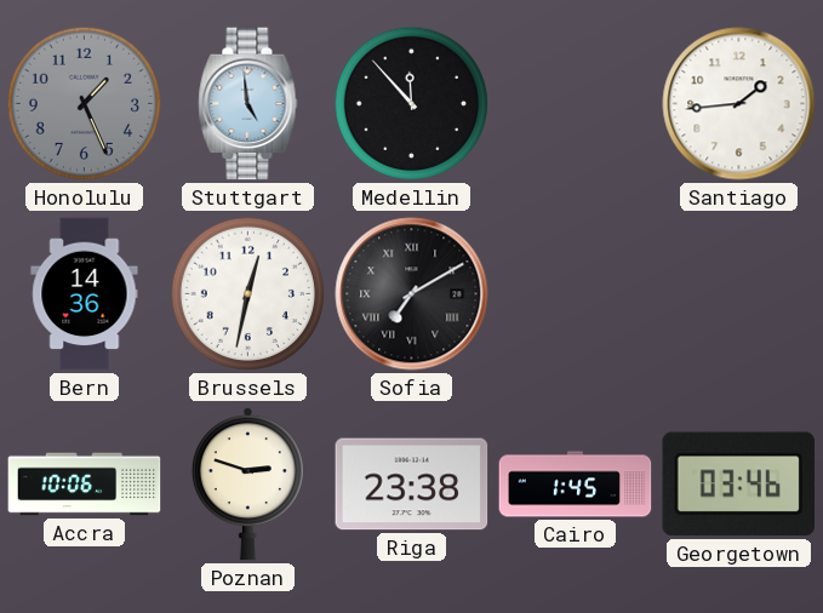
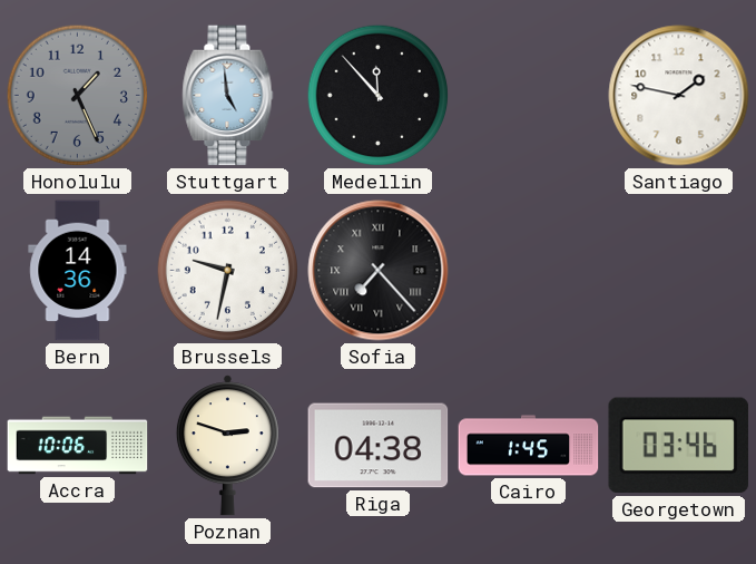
Santiago: 1:44 -> 1:47
Brussels: 12:32 -> 9:32
Sofia: 7:10 -> 7:23
Riga: 23:38 -> 04:38
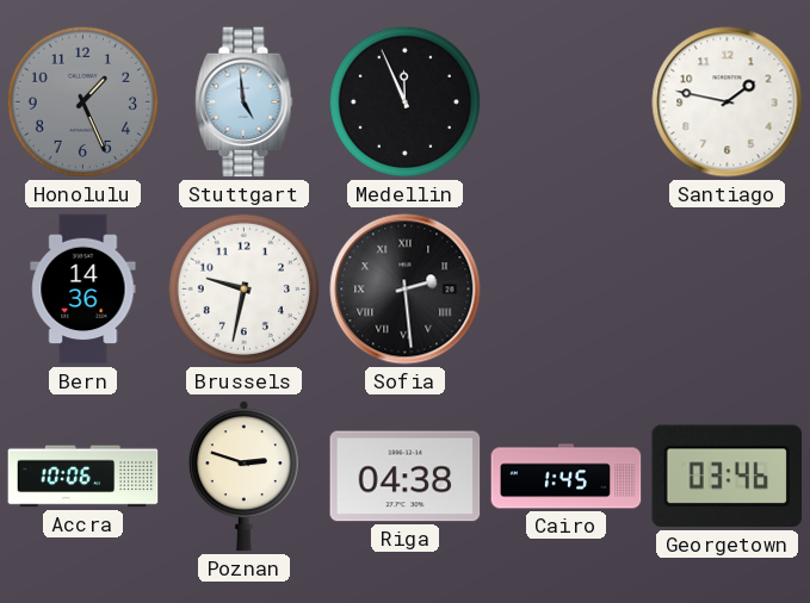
Medellin: 11:53 -> 11:56
Sofia: 7:23 -> 2:29
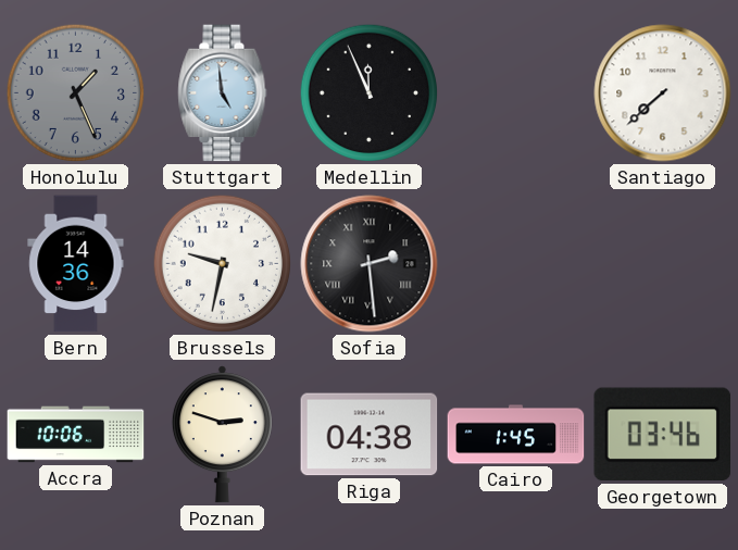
Santiago: 1:47 -> 7:38
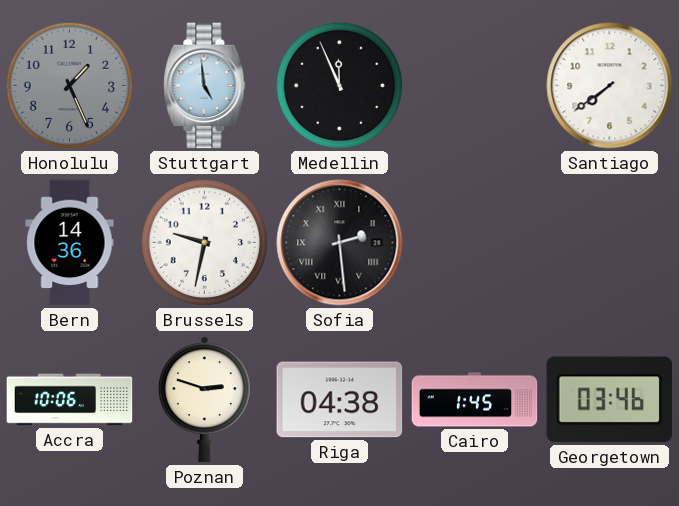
Santiago: 7:38 -> 7:39
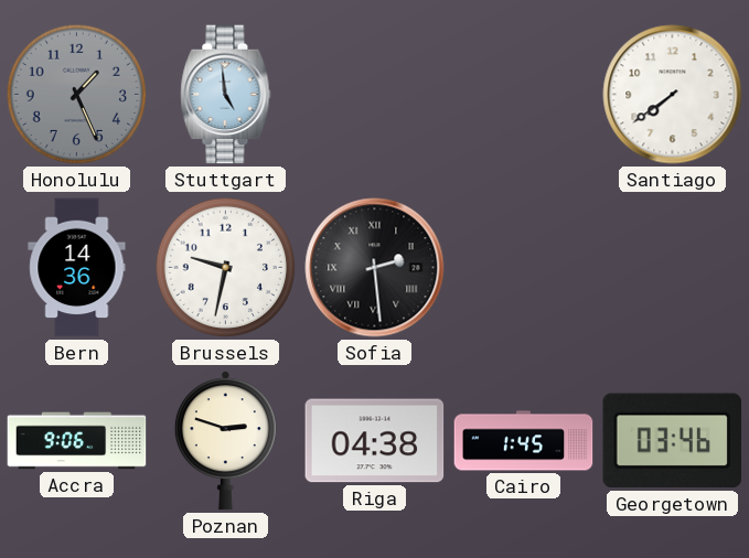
Medellin: 11:56 -> none
Accra: 10:06 -> 9:06
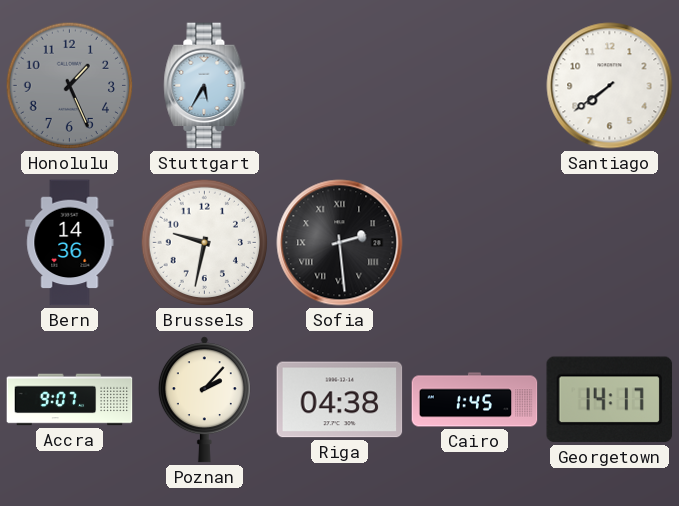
Stuttgart: 4:59 -> 5:35
Accra: 9:06 -> 9:07
Poznan: 2:48 -> 2:07
Georgetown: 03:46 -> 14:17
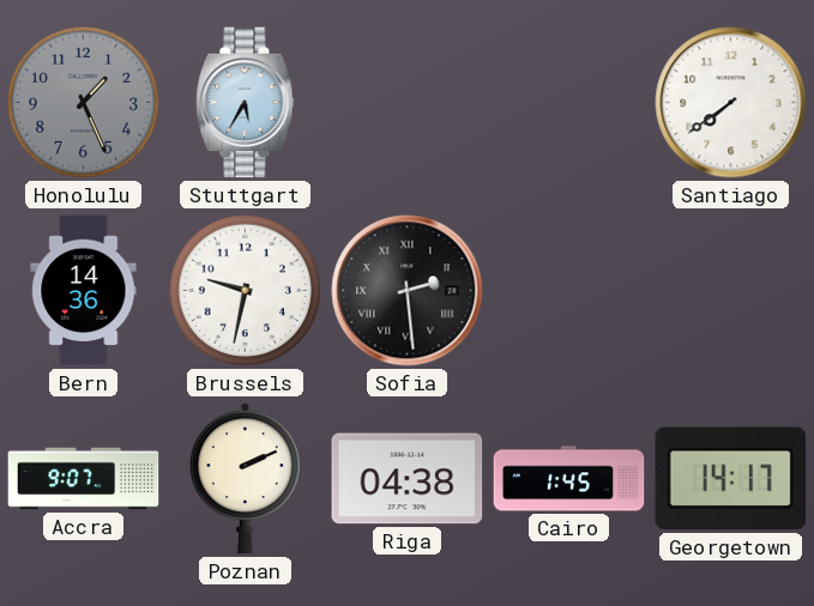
Poznan: 2:07 -> 2:11
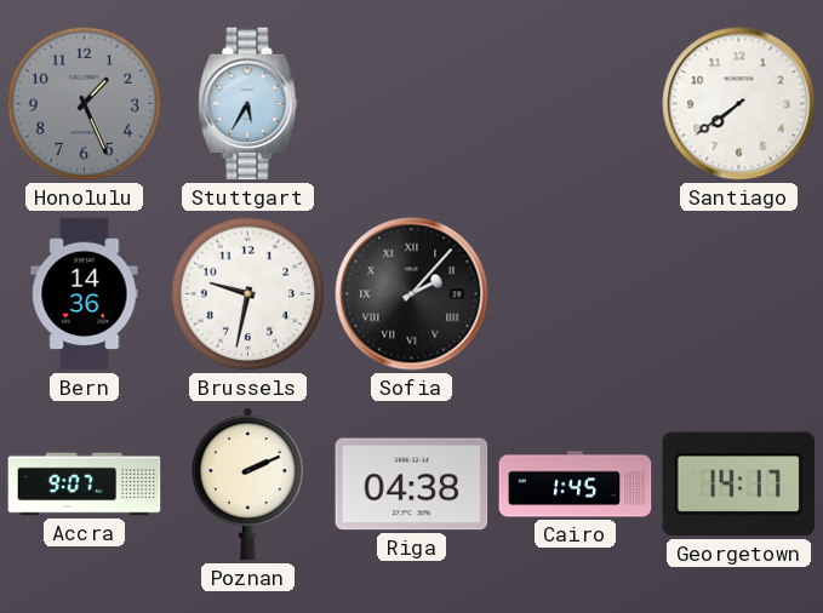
Sofia: 2:29 -> 2:07
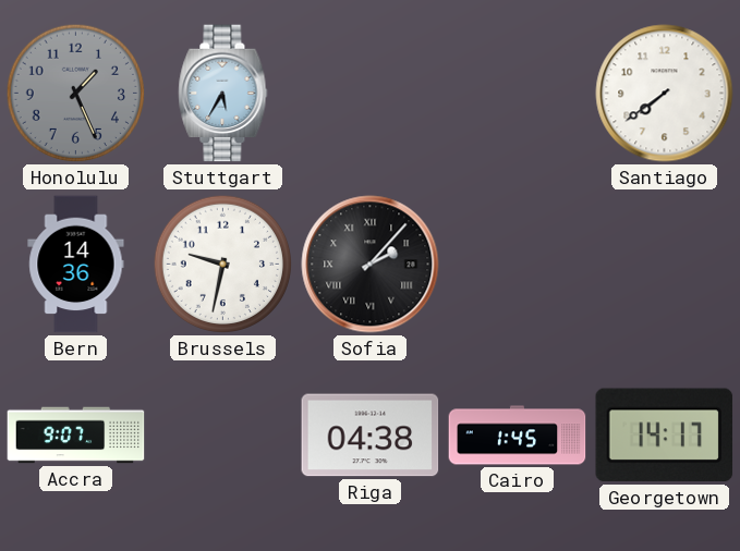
Poznan: 2:11 -> none
